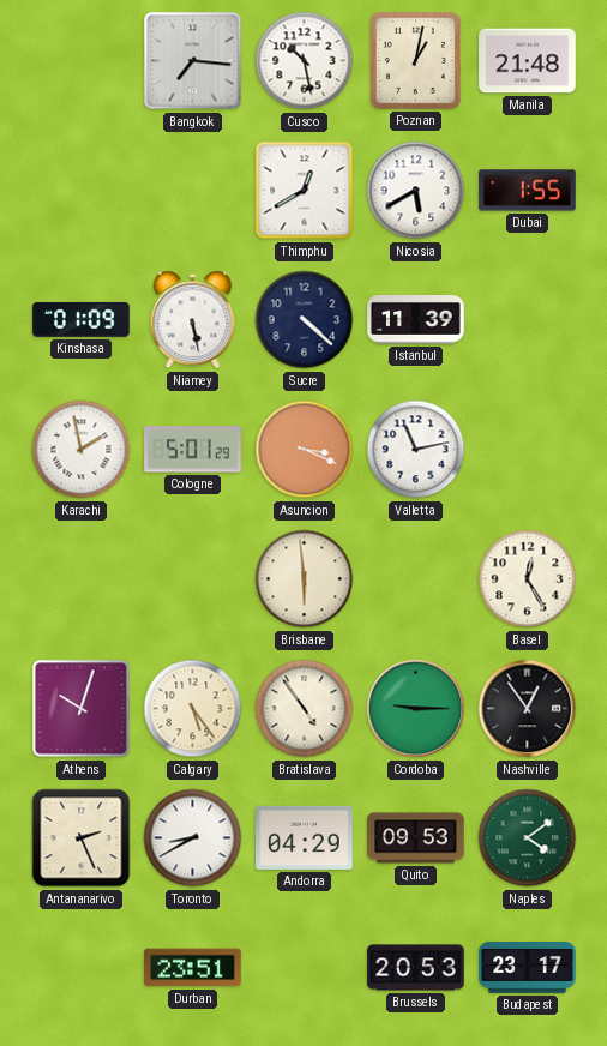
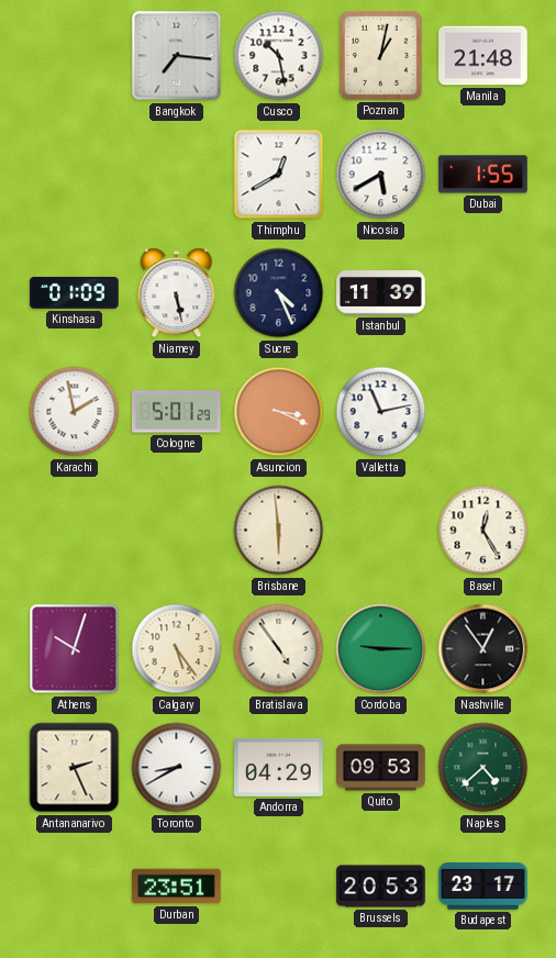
Sucre: 4:22 -> 4:26
Naples: 4:09 -> 4:38
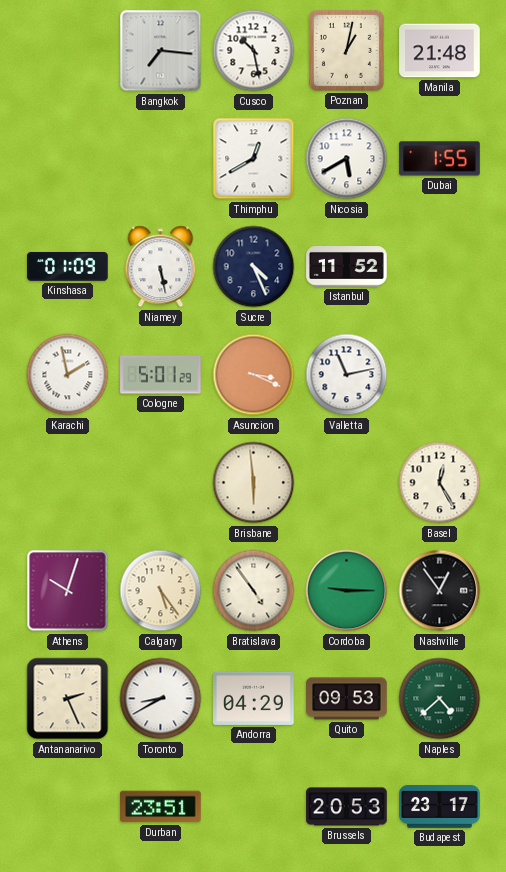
Istanbul: 11:39 -> 11:52
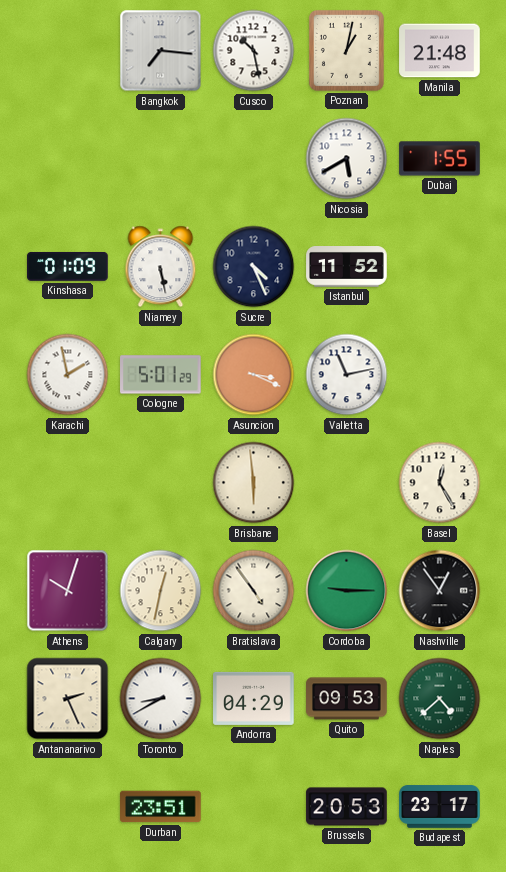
Thimphu: 12:40 -> none
Calgary: 5:24 -> 12:32
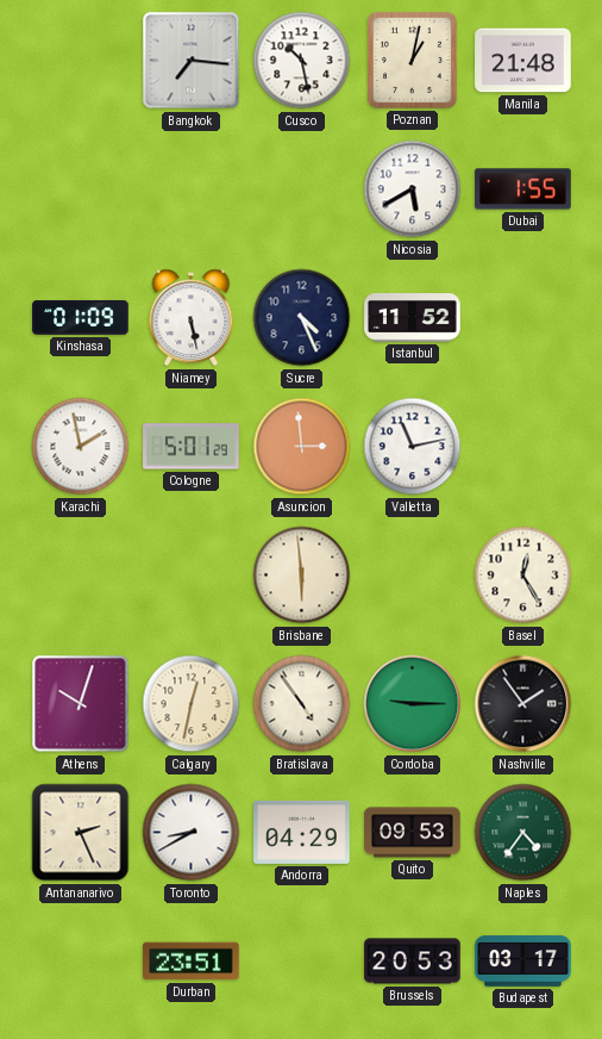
Asuncion: 3:19 -> 2:59
Nashville: 12:54 -> 1:54
Naples: 4:38 -> 4:36
Budapest: 23:17 -> 03:17
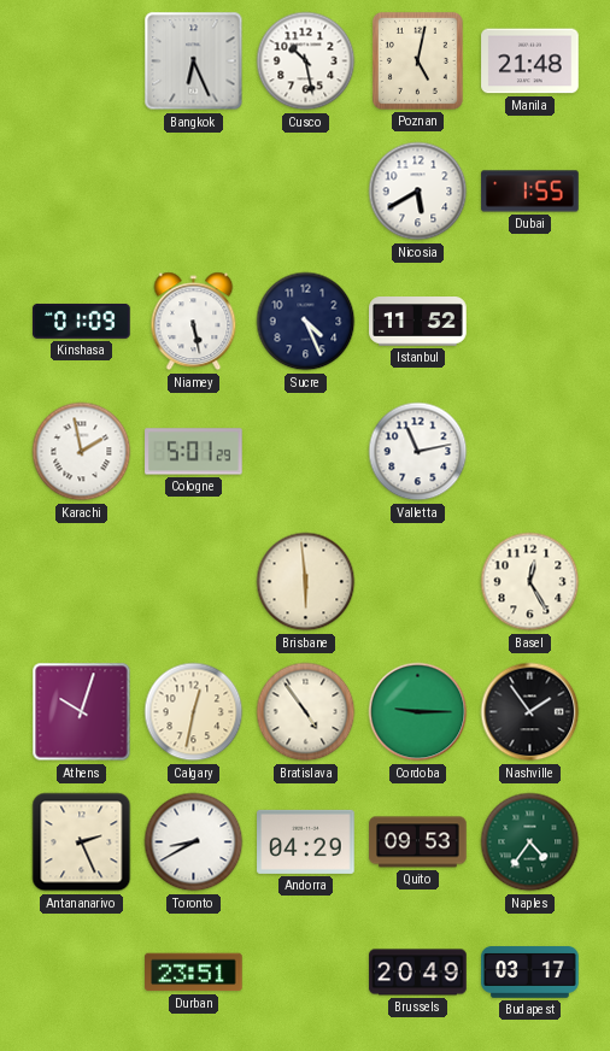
Bangkok: 7:16 -> 6:26
Poznan: 1:02 -> 5:02
Asuncion: 2:59 -> none
Brussels: 20:53 -> 20:49
